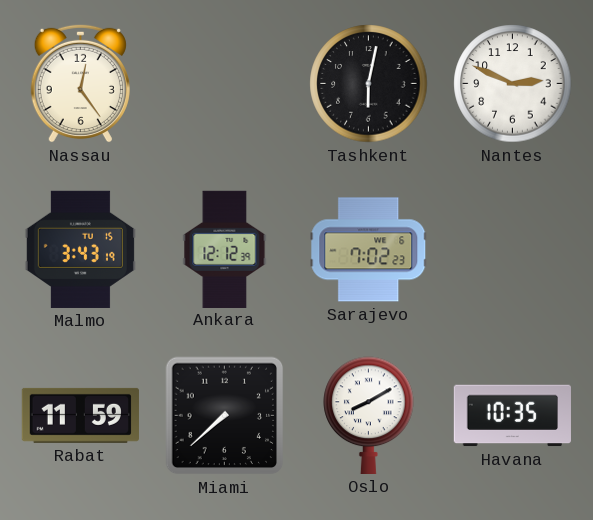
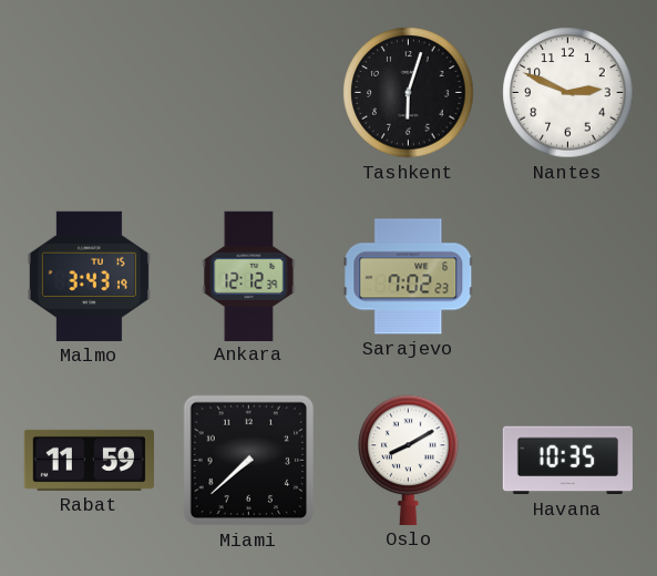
Nassau: 12:24 -> none
Tashkent: 6:02 -> 6:03
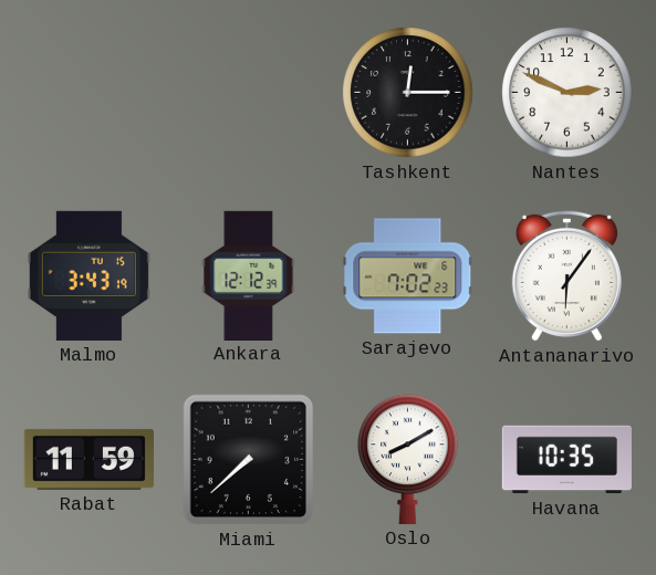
Tashkent: 6:03 -> 12:15
Antananarivo: none -> 6:06
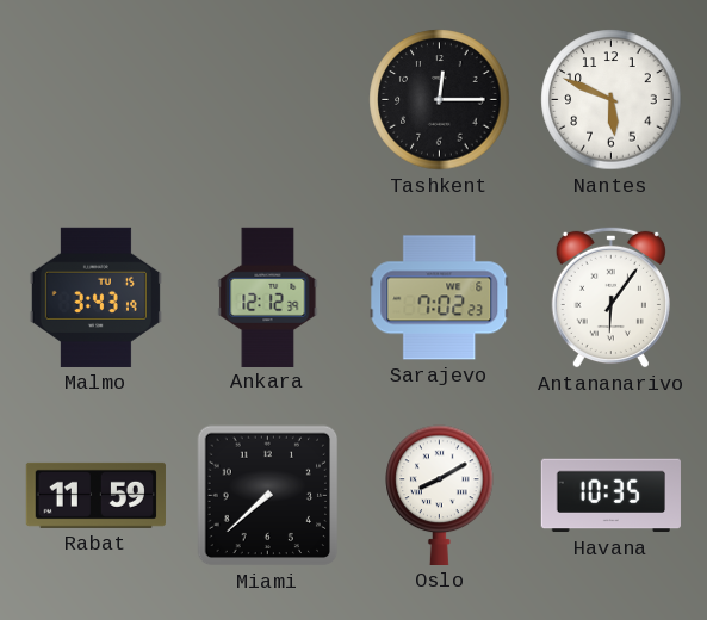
Nantes: 2:49 -> 5:49
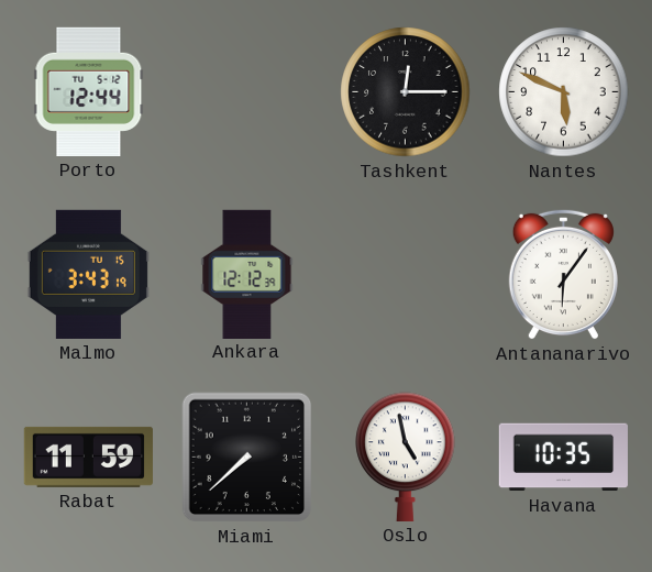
Porto: none -> 12:44
Sarajevo: 7:02 -> none
Oslo: 8:10 -> 4:58
